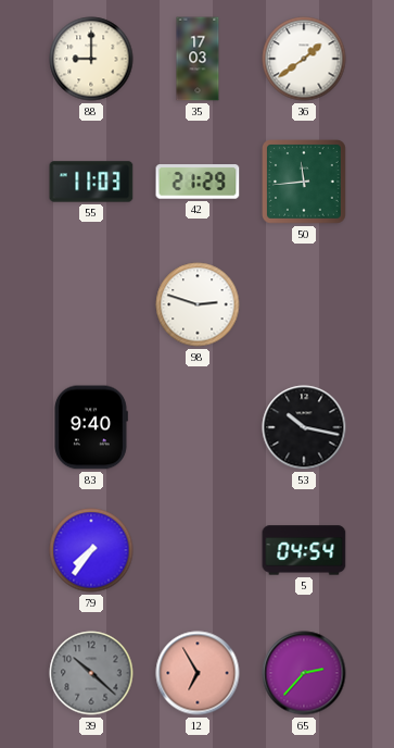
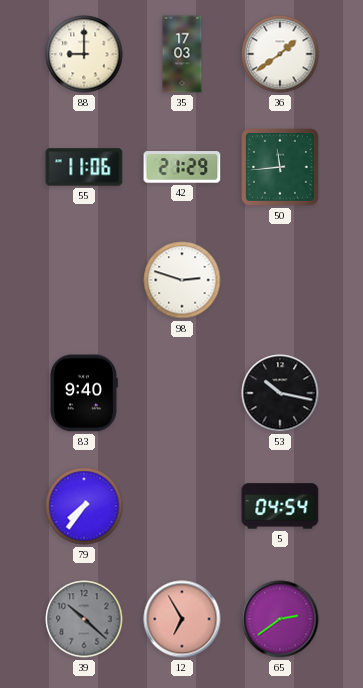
55: 11:03 -> 11:06
65: 2:37 -> 2:39
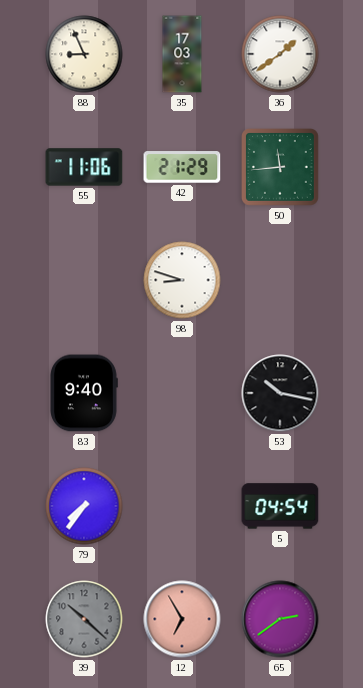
88: 9:00 -> 8:56
98: 2:48 -> 8:48
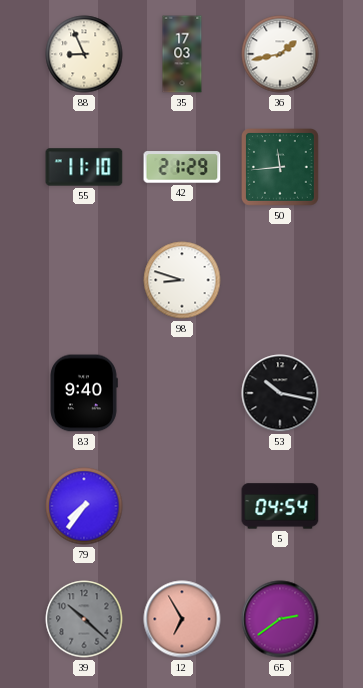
36: 1:39 -> 1:43
55: 11:06 -> 11:10
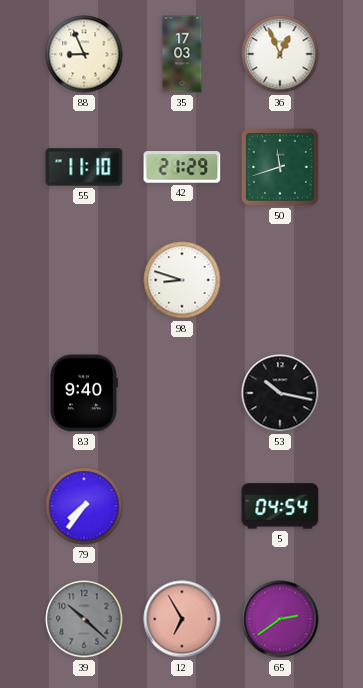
36: 1:43 -> 12:56
50: 11:44 -> 11:42
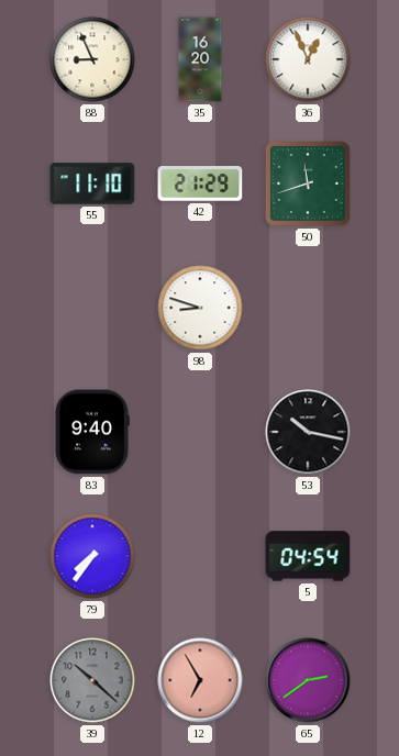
35: 17:03 -> 16:20
